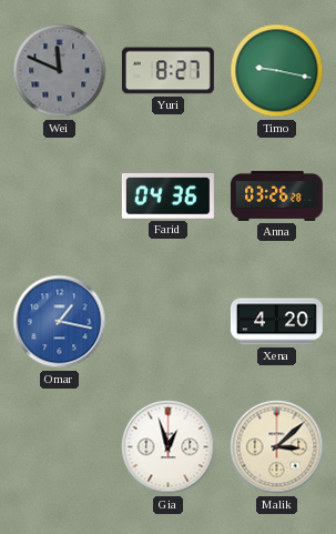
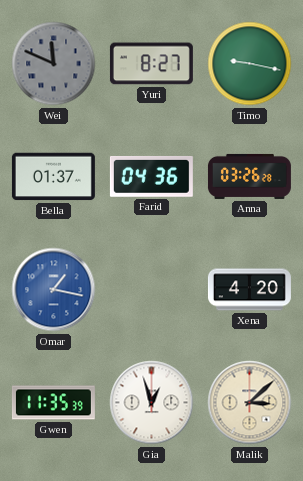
Bella: none -> 01:37
Gwen: none -> 11:35
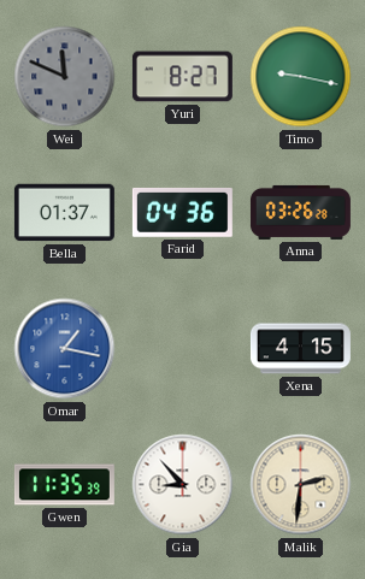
Xena: 4:20 -> 4:15
Gia: 12:57 -> 8:53
Malik: 3:08 -> 2:31
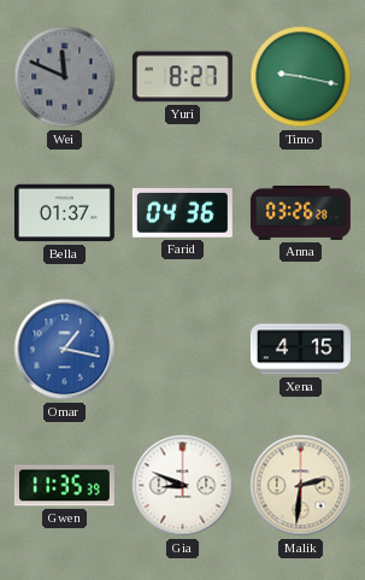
Gia: 8:53 -> 8:49
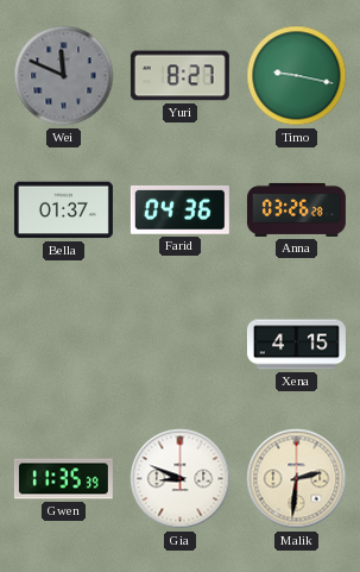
Omar: 1:17 -> none
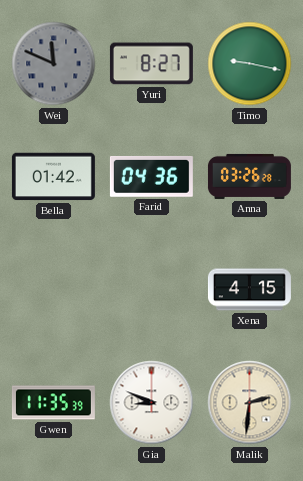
Bella: 01:37 -> 01:42
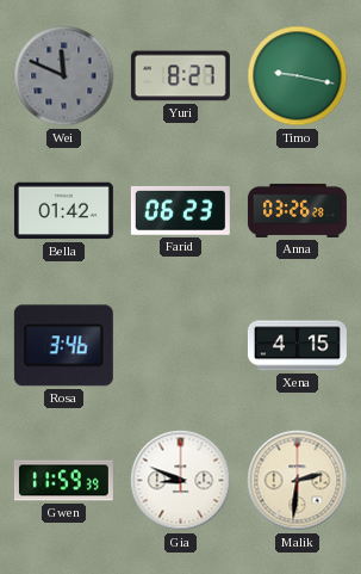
Farid: 04:36 -> 06:23
Rosa: none -> 3:46
Gwen: 11:35 -> 11:59
